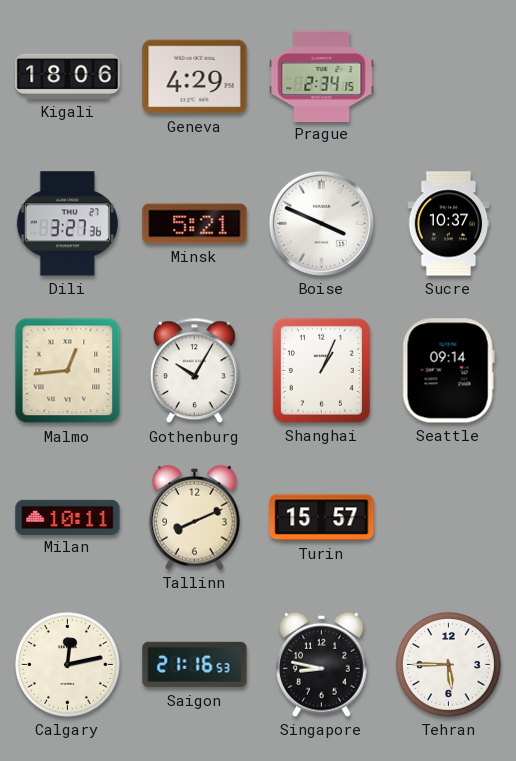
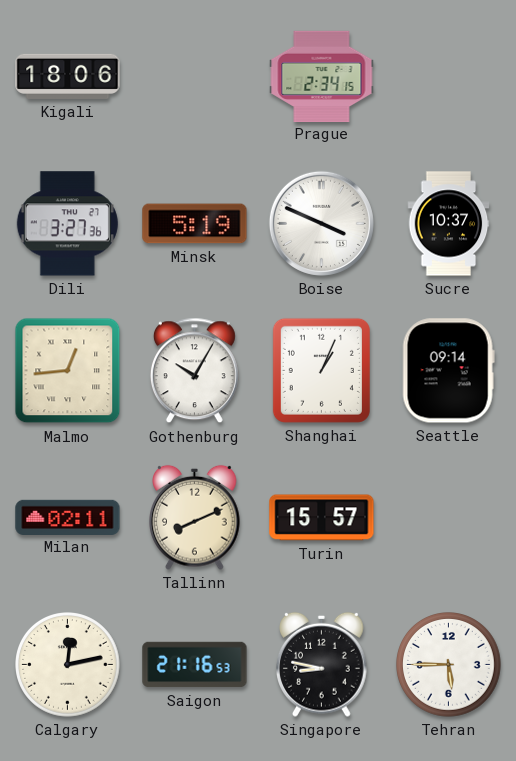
Geneva: 4:29 -> none
Minsk: 5:21 -> 5:19
Milan: 10:11 -> 02:11
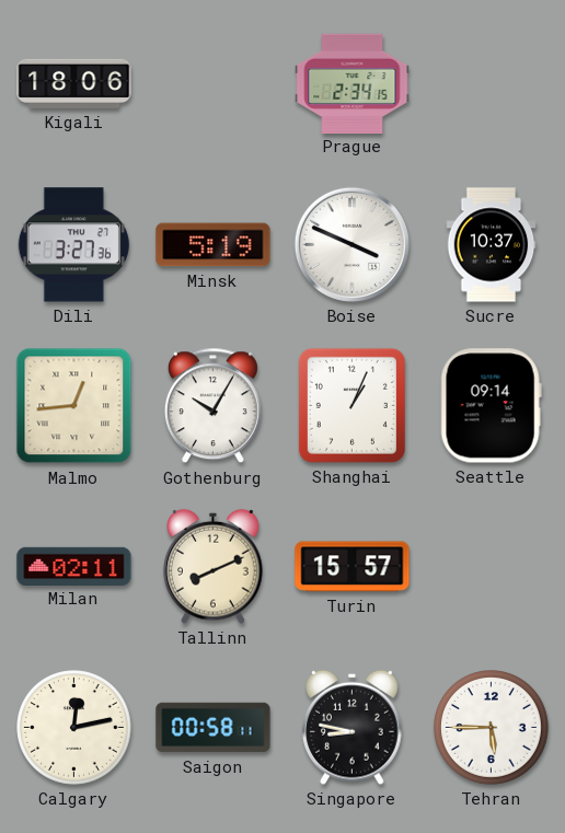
Saigon: 21:16 -> 00:58
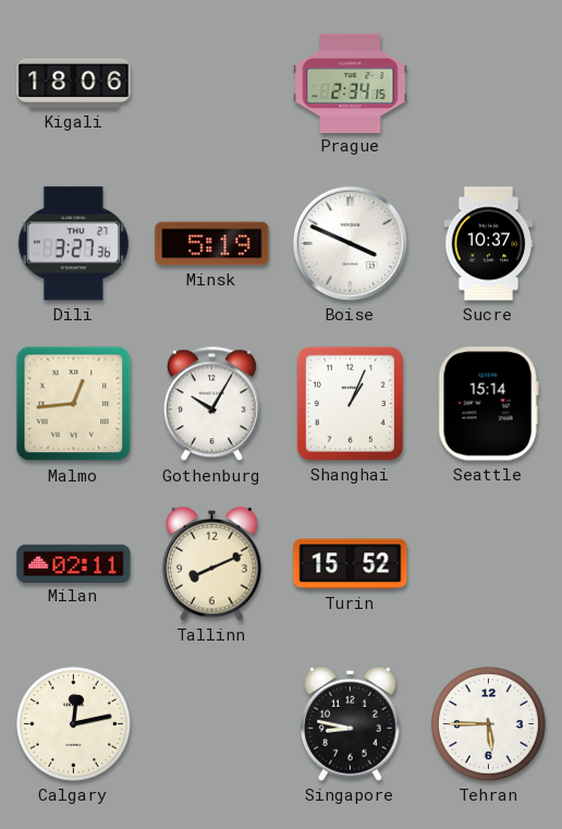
Seattle: 09:14 -> 15:14
Turin: 15:57 -> 15:52
Saigon: 00:58 -> none
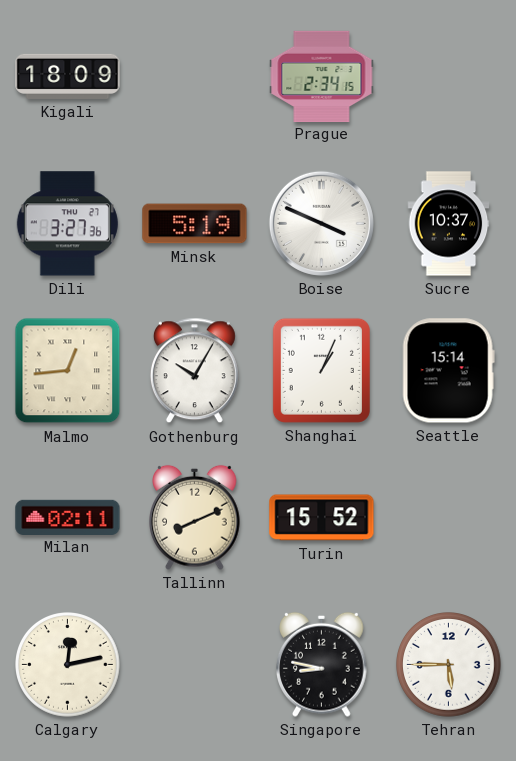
Kigali: 18:06 -> 18:09
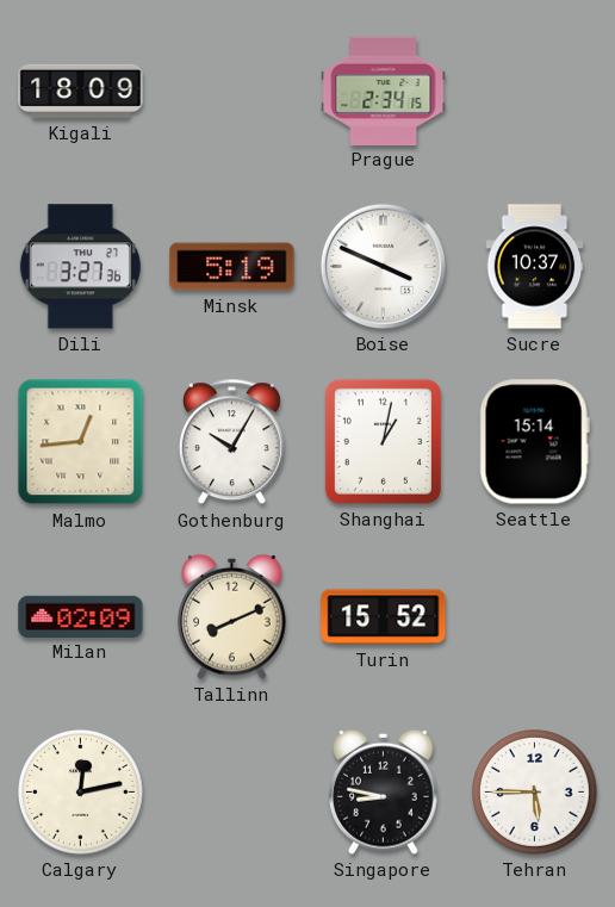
Shanghai: 1:04 -> 1:02
Milan: 02:11 -> 02:09
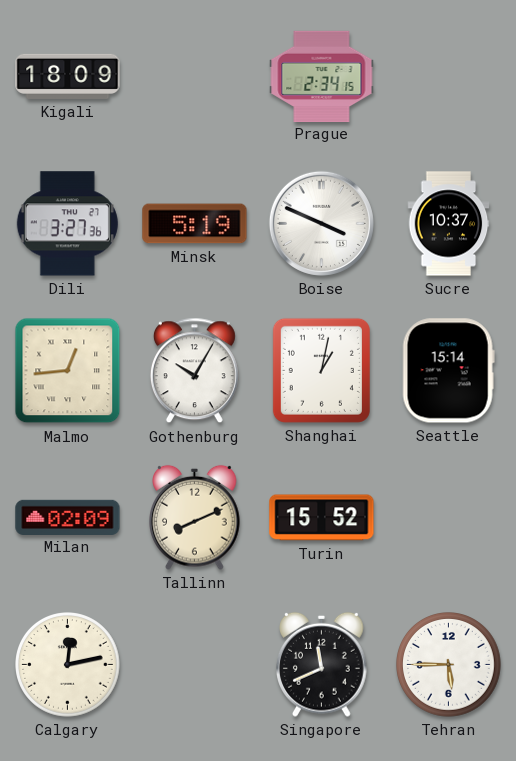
Singapore: 8:47 -> 11:41
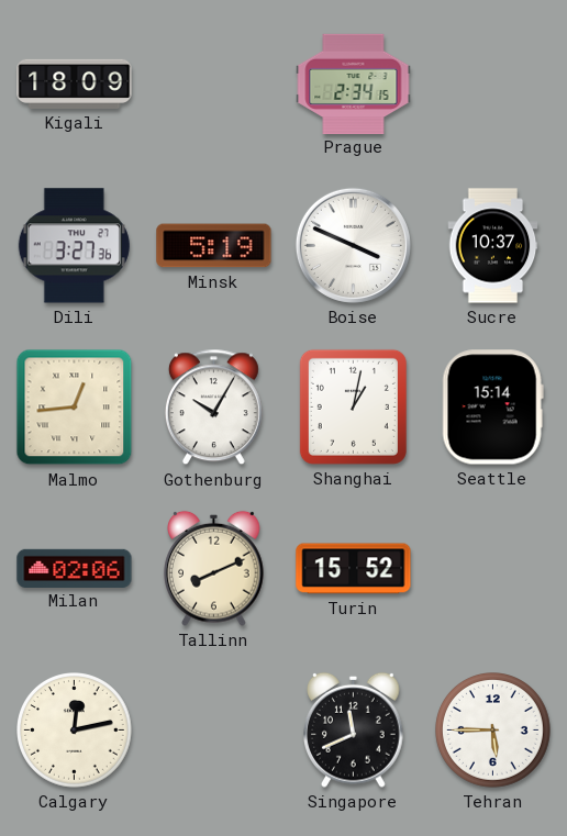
Milan: 02:09 -> 02:06
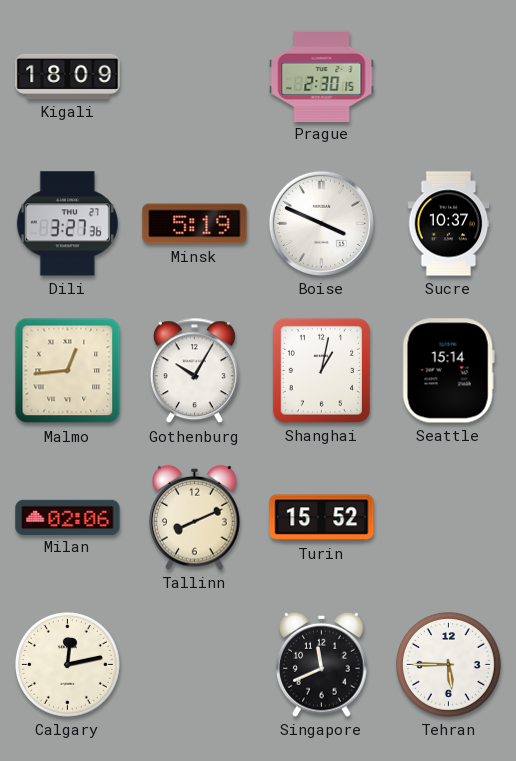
Prague: 2:34 -> 2:30
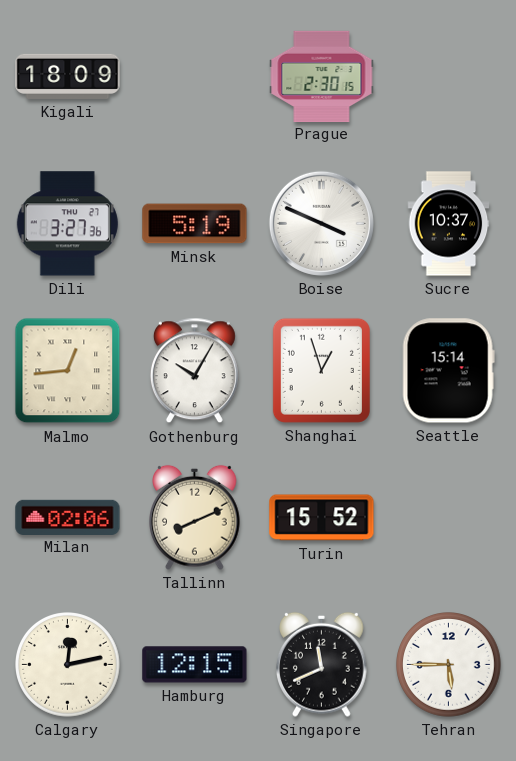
Shanghai: 1:02 -> 12:57
Hamburg: none -> 12:15
